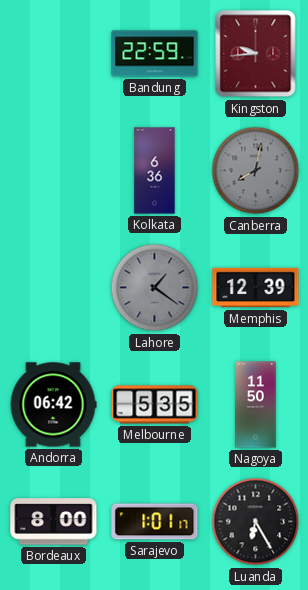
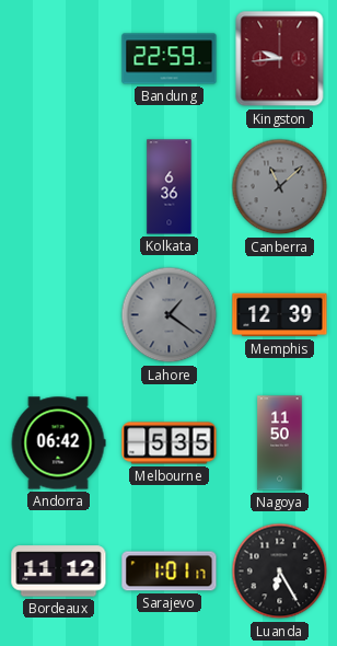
Canberra: 8:02 -> 11:08
Bordeaux: 8:00 -> 11:12
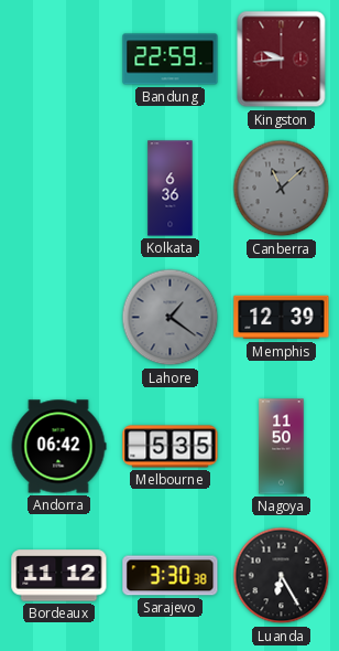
Sarajevo: 1:01 -> 3:30
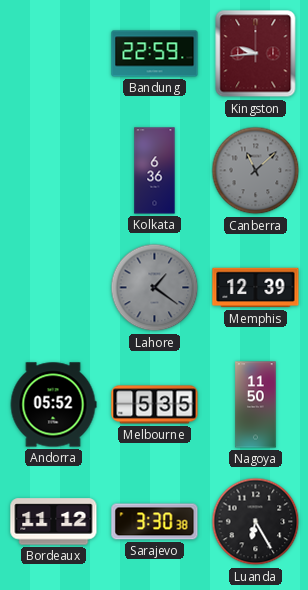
Andorra: 06:42 -> 05:52
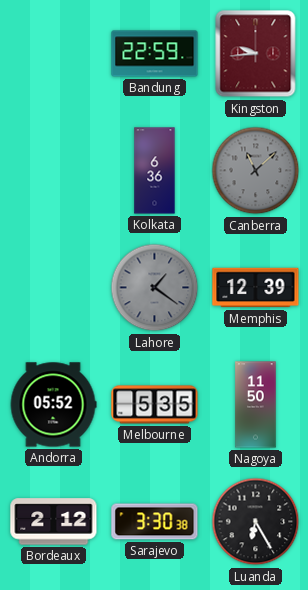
Bordeaux: 11:12 -> 2:12
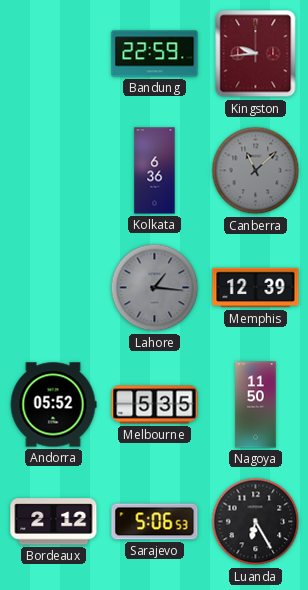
Lahore: 1:21 -> 1:16
Sarajevo: 3:30 -> 5:06
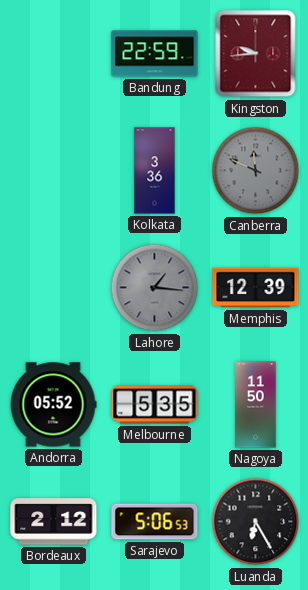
Kolkata: 6:36 -> 3:36
Canberra: 11:08 -> 11:49
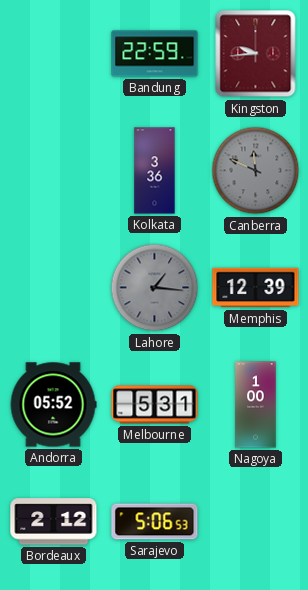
Melbourne: 5:35 -> 5:31
Nagoya: 11:50 -> 1:00
Luanda: 6:25 -> none
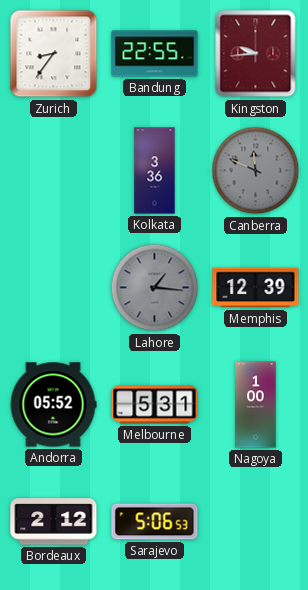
Zurich: none -> 8:36
Bandung: 22:59 -> 22:55
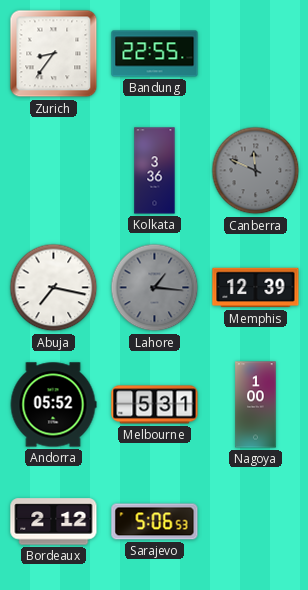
Kingston: 9:44 -> none
Abuja: none -> 7:17
